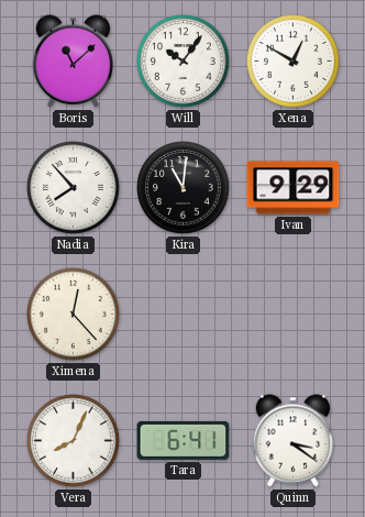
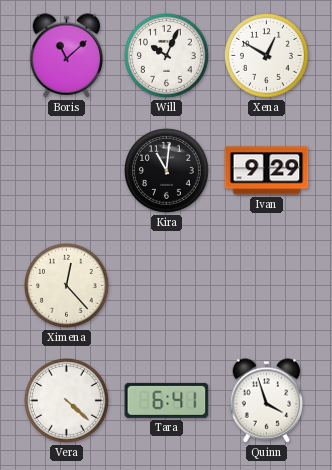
Will: 10:06 -> 10:04
Nadia: 7:53 -> none
Vera: 8:04 -> 4:22
Quinn: 3:21 -> 3:57
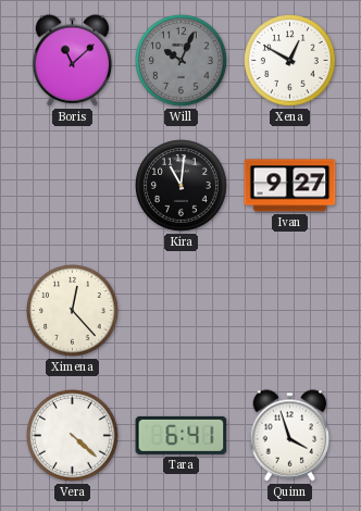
Will dial: white -> grey
Ivan: 9:29 -> 9:27
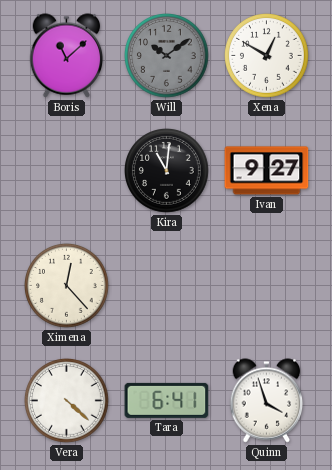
Will: 10:04 -> 10:09
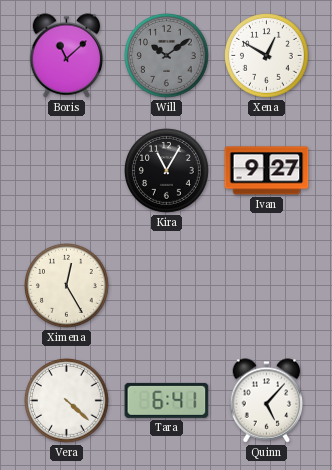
Kira: 11:01 -> 11:05
Ximena: 12:23 -> 12:25
Quinn: 3:57 -> 5:07
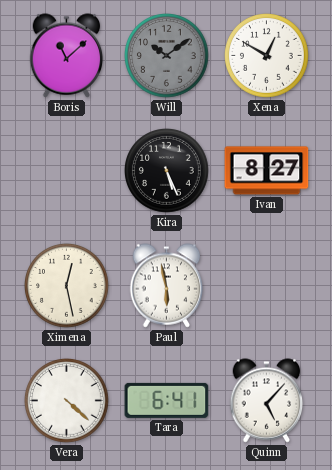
Kira: 11:05 -> 5:26
Ivan: 9:27 -> 8:27
Ximena: 12:25 -> 12:28
Paul: none -> 5:58
